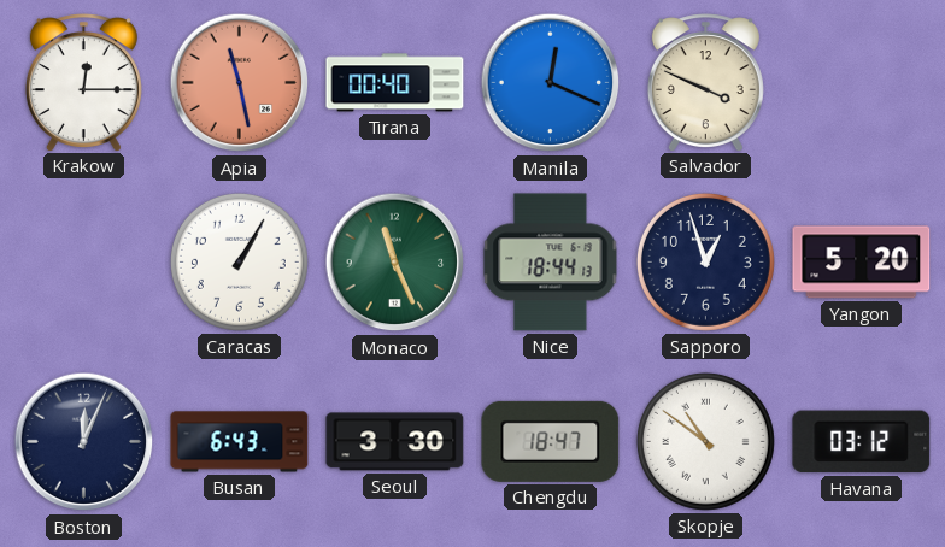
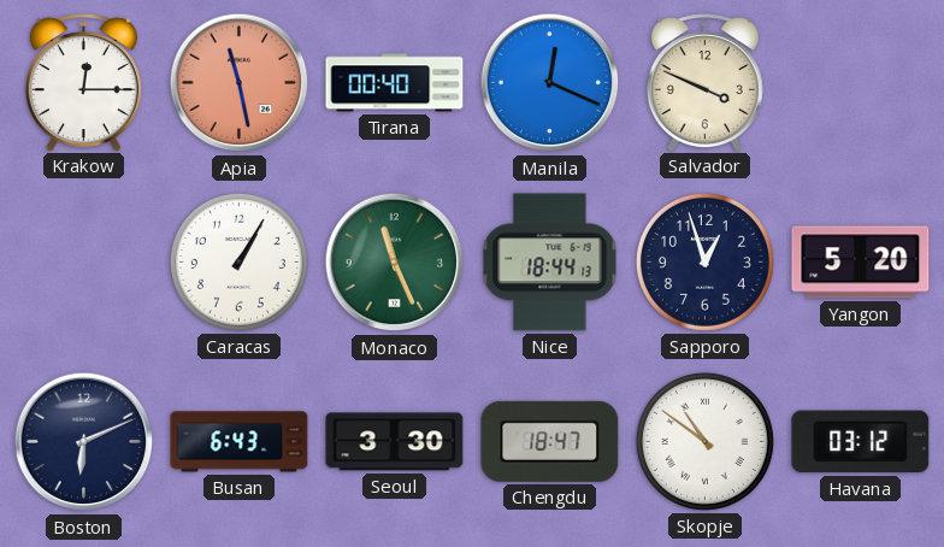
Boston: 12:04 -> 6:11
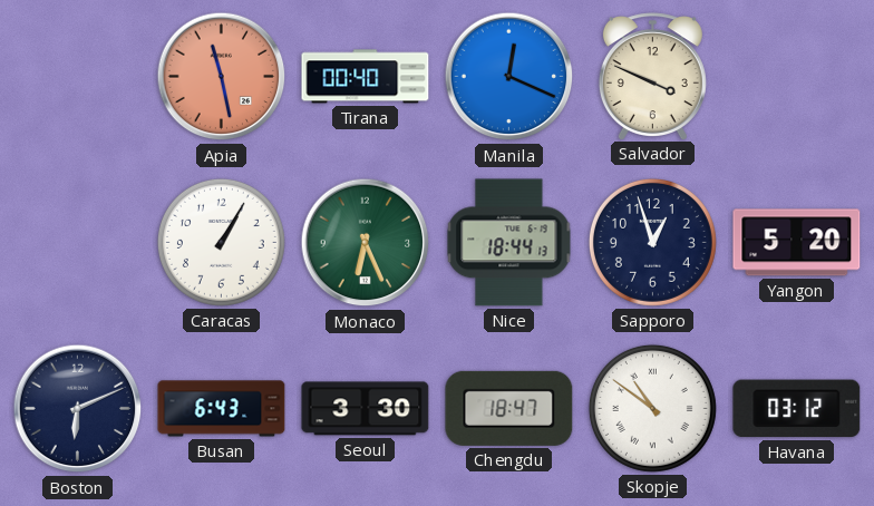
Krakow: 12:15 -> none
Monaco: 11:26 -> 6:26
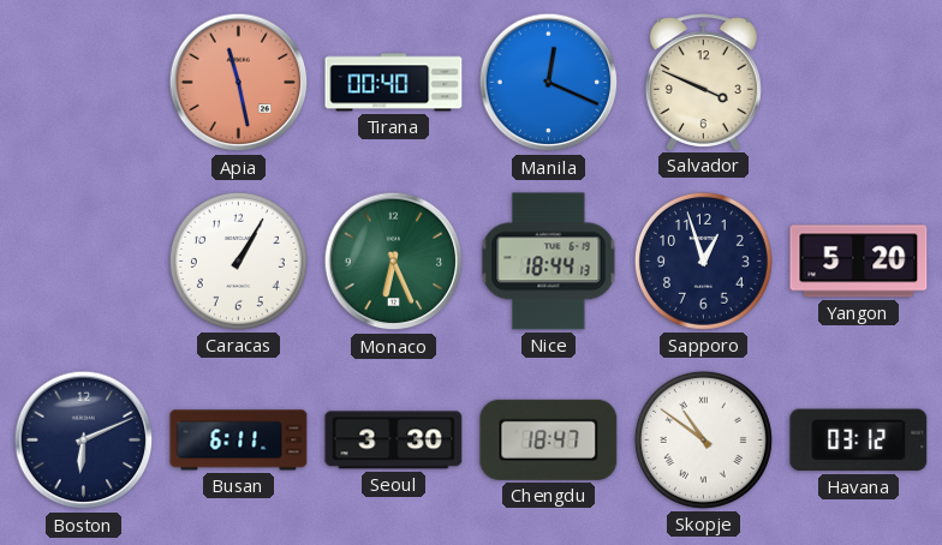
Busan: 6:43 -> 6:11
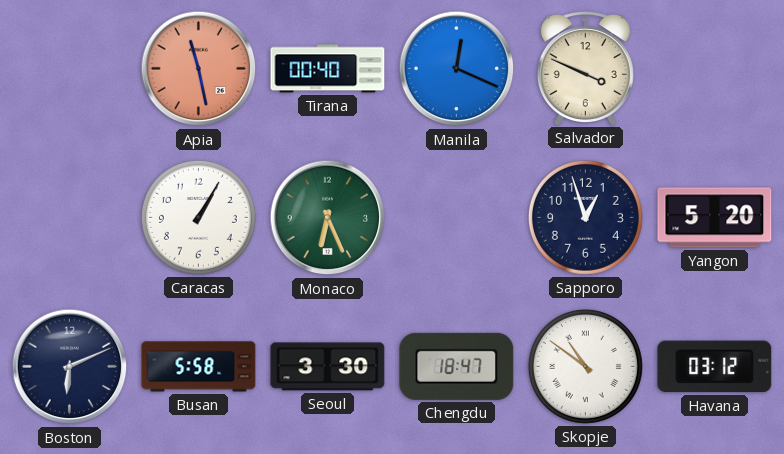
Nice: 18:44 -> none
Busan: 6:11 -> 5:58
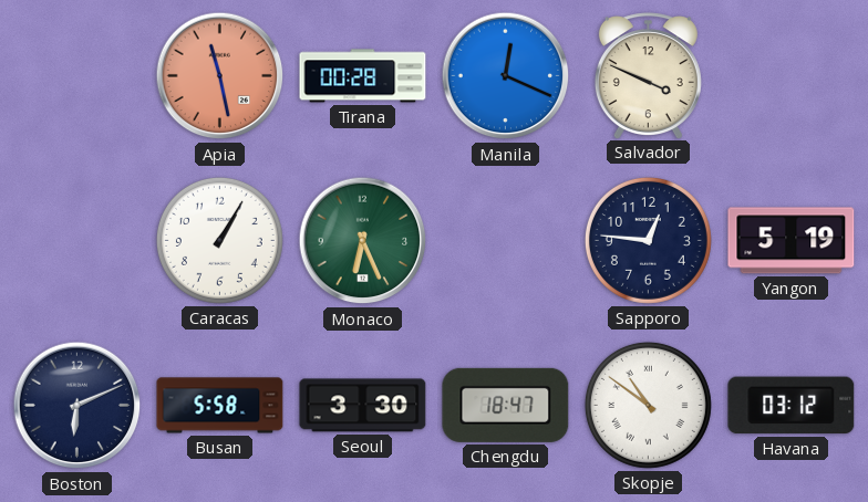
Tirana: 00:40 -> 00:28
Sapporo: 12:57 -> 12:46
Yangon: 5:20 -> 5:19
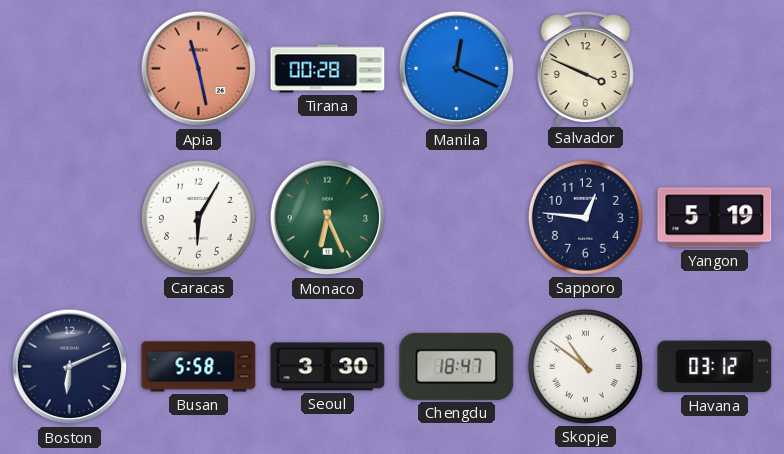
Caracas: 1:05 -> 6:05
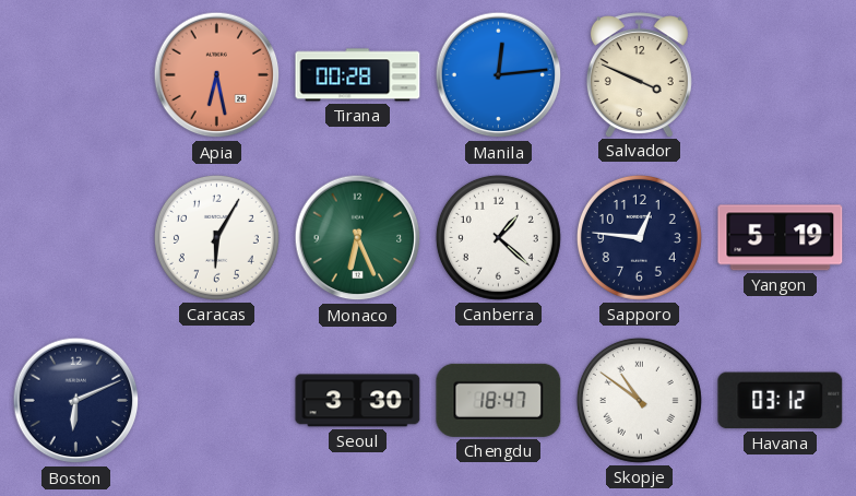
Apia: 11:28 -> 6:28
Manila: 12:19 -> 12:14
Canberra: none -> 1:22
Busan: 5:58 -> none
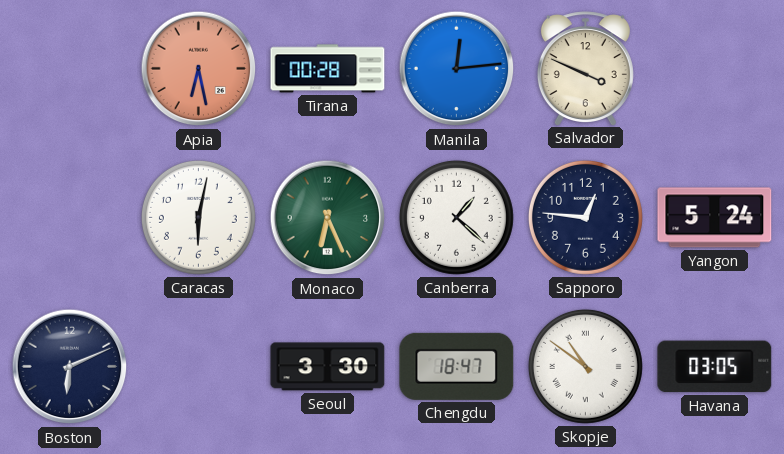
Caracas: 6:05 -> 6:02
Yangon: 5:19 -> 5:24
Havana: 03:12 -> 03:05
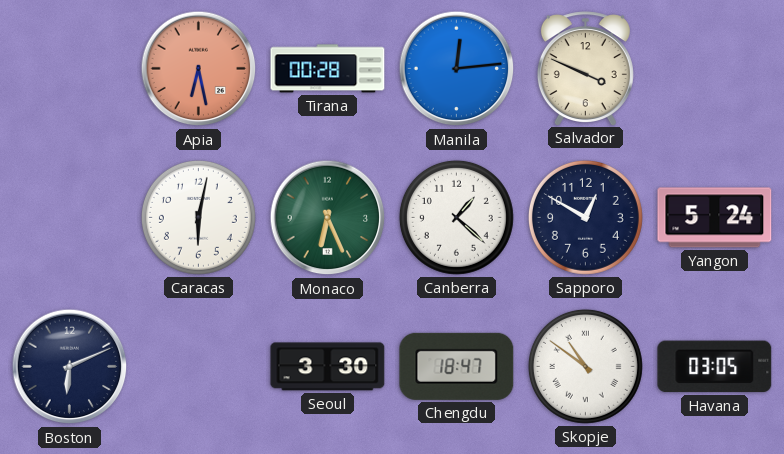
Sapporo: 12:46 -> 12:50
